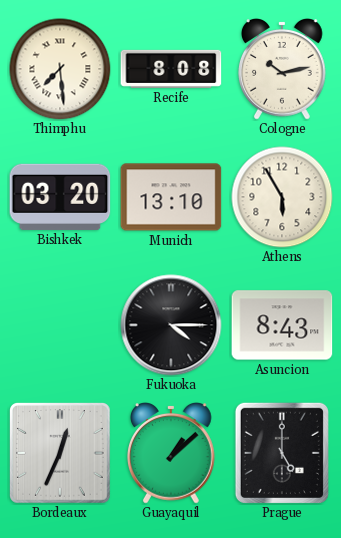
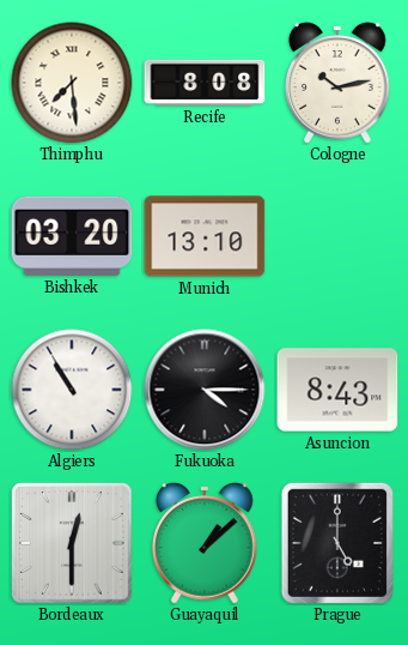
Athens: 5:55 -> none
Algiers: none -> 10:55
Bordeaux: 12:34 -> 12:30
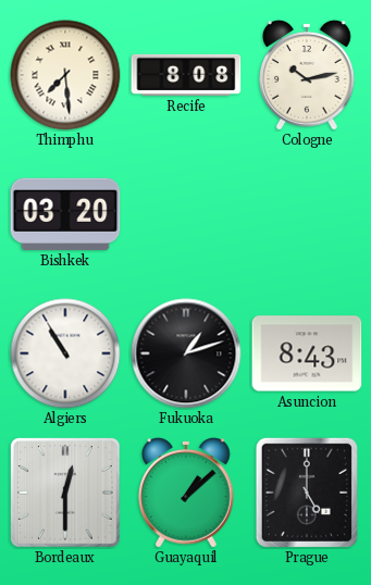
Munich: 13:10 -> none
Fukuoka: 4:15 -> 1:12
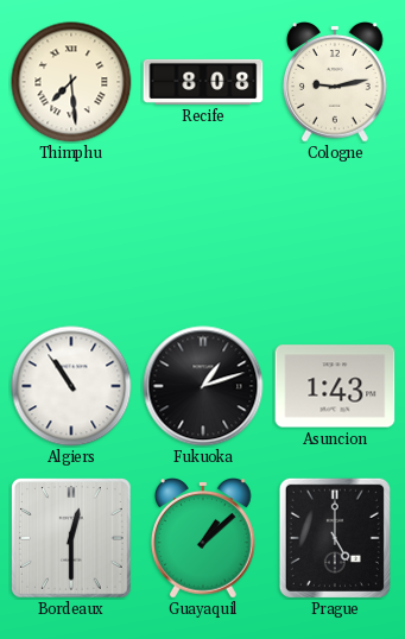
Cologne: 10:13 -> 9:13
Bishkek: 03:20 -> none
Algiers: 10:55 -> 10:54
Asuncion: 8:43 -> 1:43
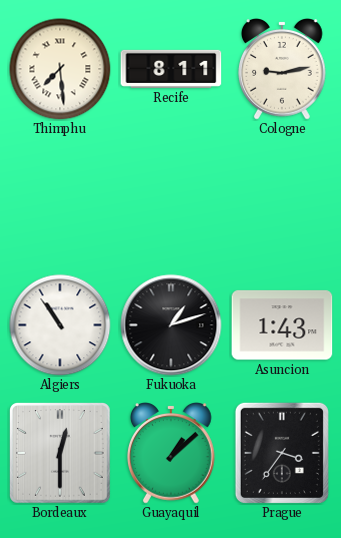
Recife: 8:08 -> 8:11
Prague: 5:00 -> 3:36
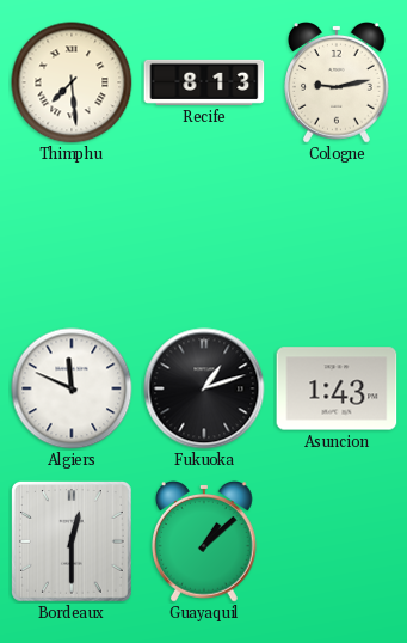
Recife: 8:11 -> 8:13
Algiers: 10:54 -> 11:49
Prague: 3:36 -> none
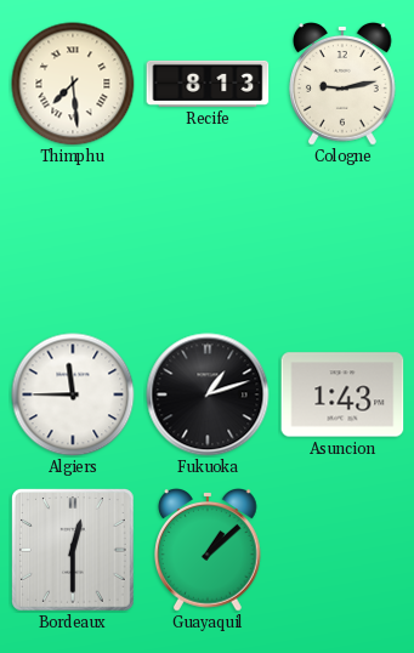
Algiers: 11:49 -> 11:45
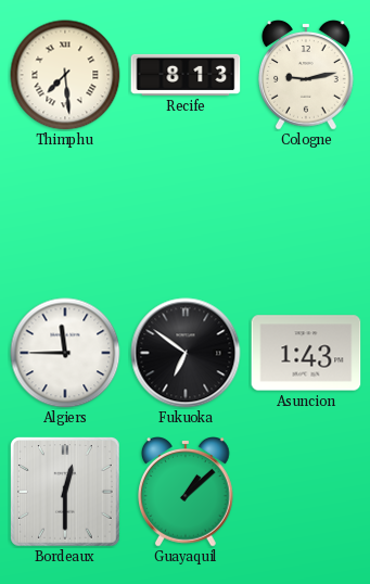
Fukuoka: 1:12 -> 6:51
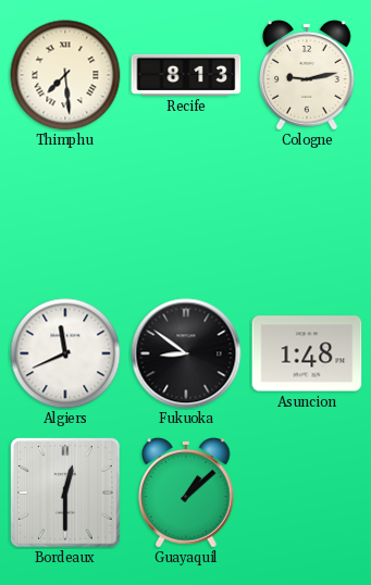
Algiers: 11:45 -> 11:41
Fukuoka: 6:51 -> 8:51
Asuncion: 1:43 -> 1:48
